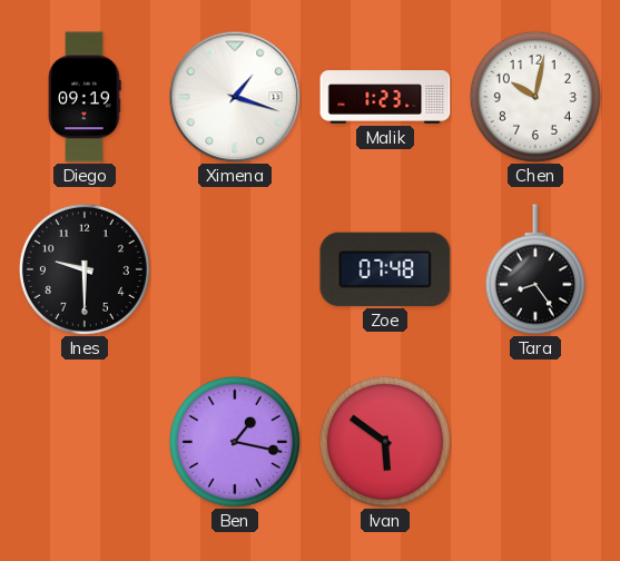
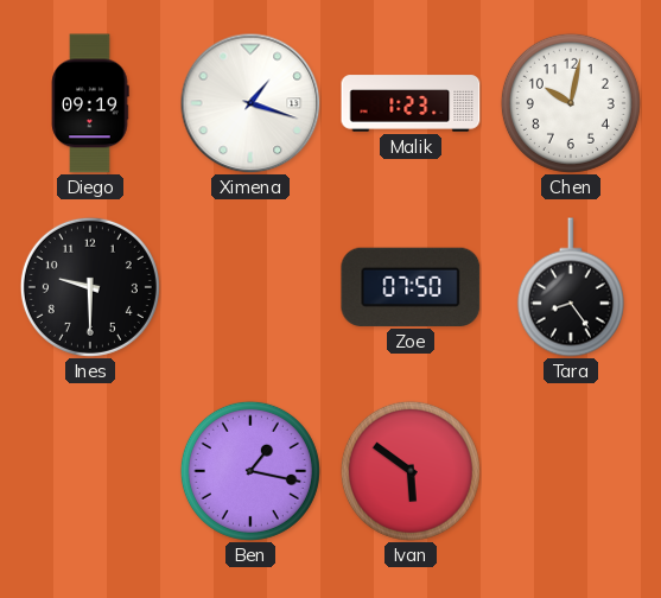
Zoe: 07:48 -> 07:50
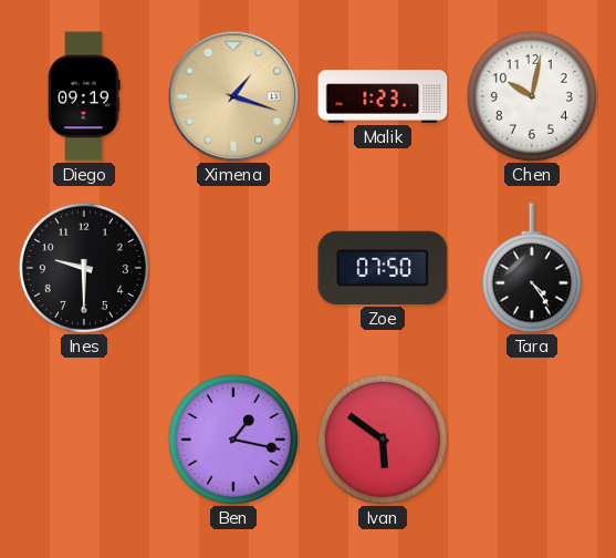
Ximena dial: white -> champagne
Tara: 8:24 -> 4:24
